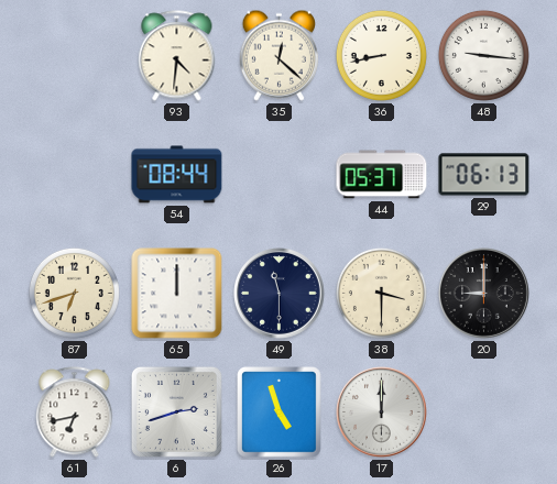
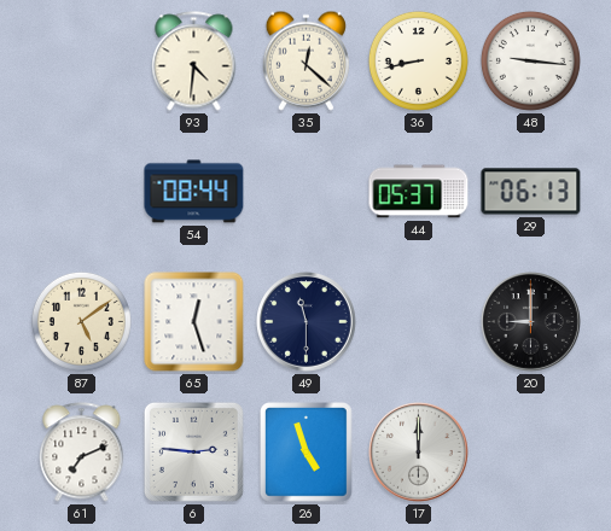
87: 6:42 -> 5:09
65: 12:00 -> 12:27
38: 3:30 -> none
61: 6:43 -> 7:11
6: 2:42 -> 2:46
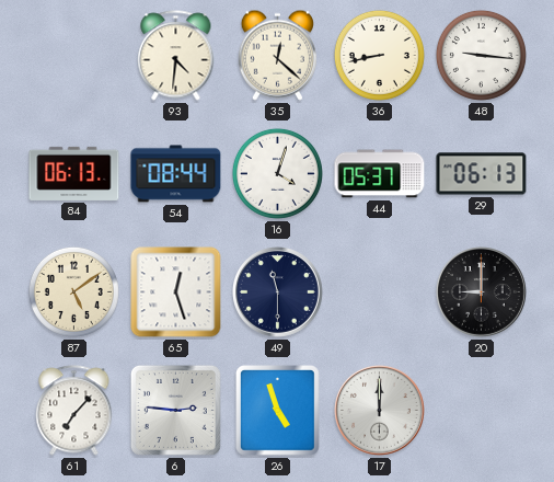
84: none -> 06:13
16: none -> 4:03
61: 7:11 -> 7:07
